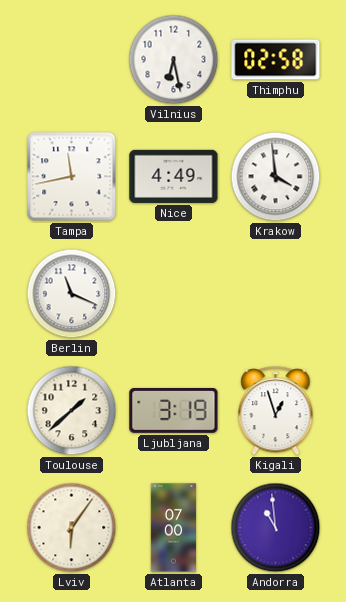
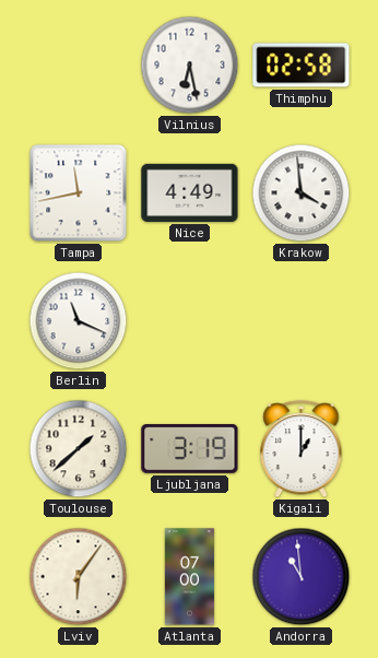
Kigali: 12:57 -> 1:00
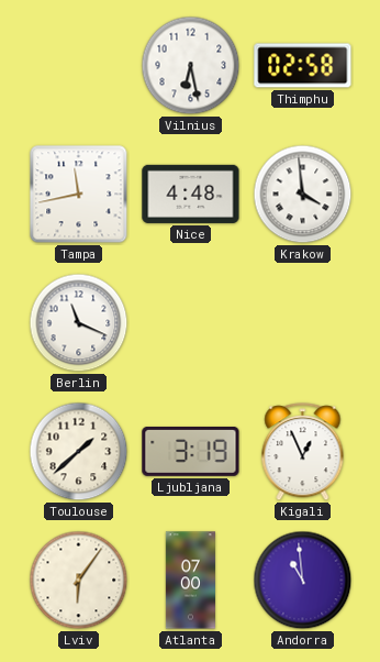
Nice: 4:49 -> 4:48
Kigali: 1:00 -> 12:56
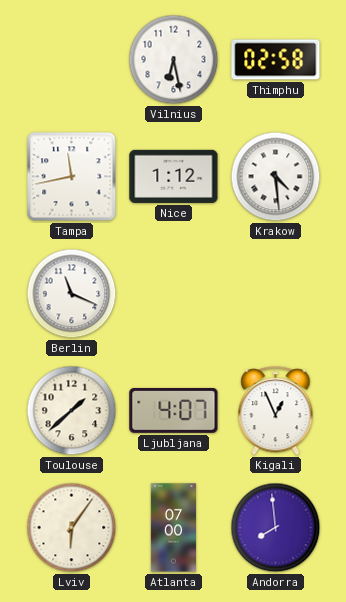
Nice: 4:48 -> 1:12
Krakow: 3:59 -> 4:29
Ljubljana: 3:19 -> 4:07
Andorra: 10:59 -> 7:59
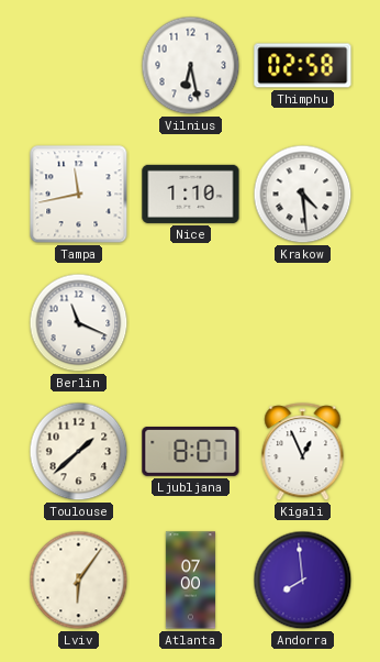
Nice: 1:12 -> 1:10
Ljubljana: 4:07 -> 8:07
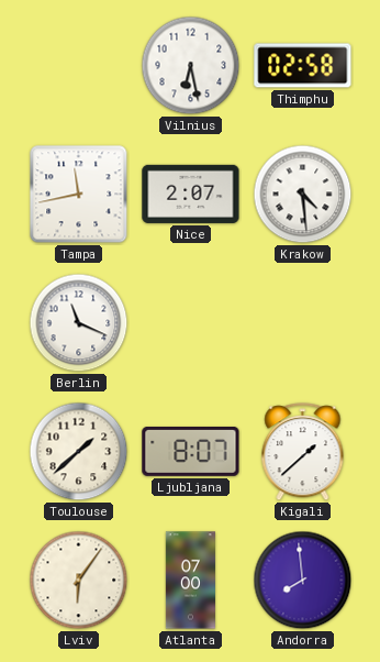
Nice: 1:10 -> 2:07
Kigali: 12:56 -> 1:38
